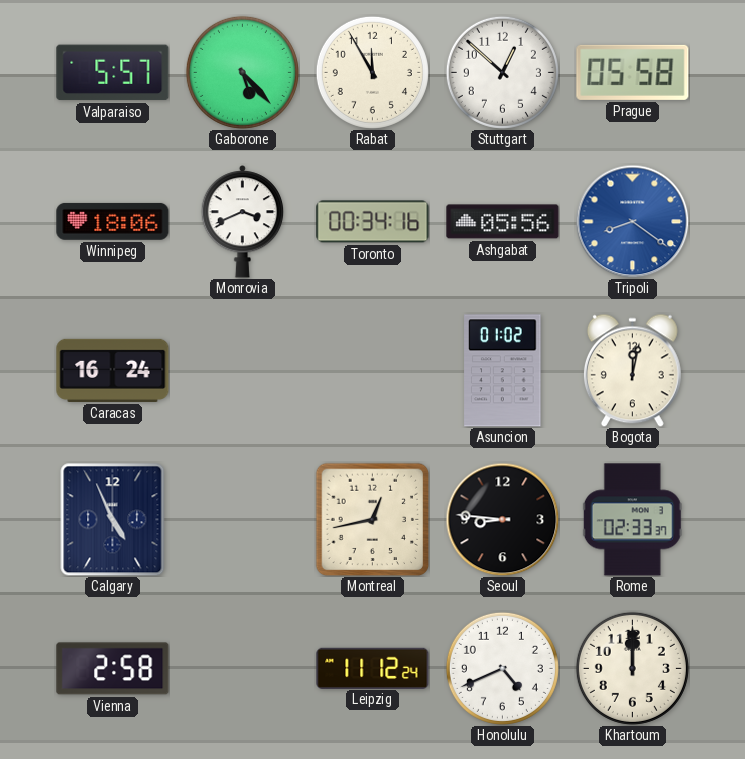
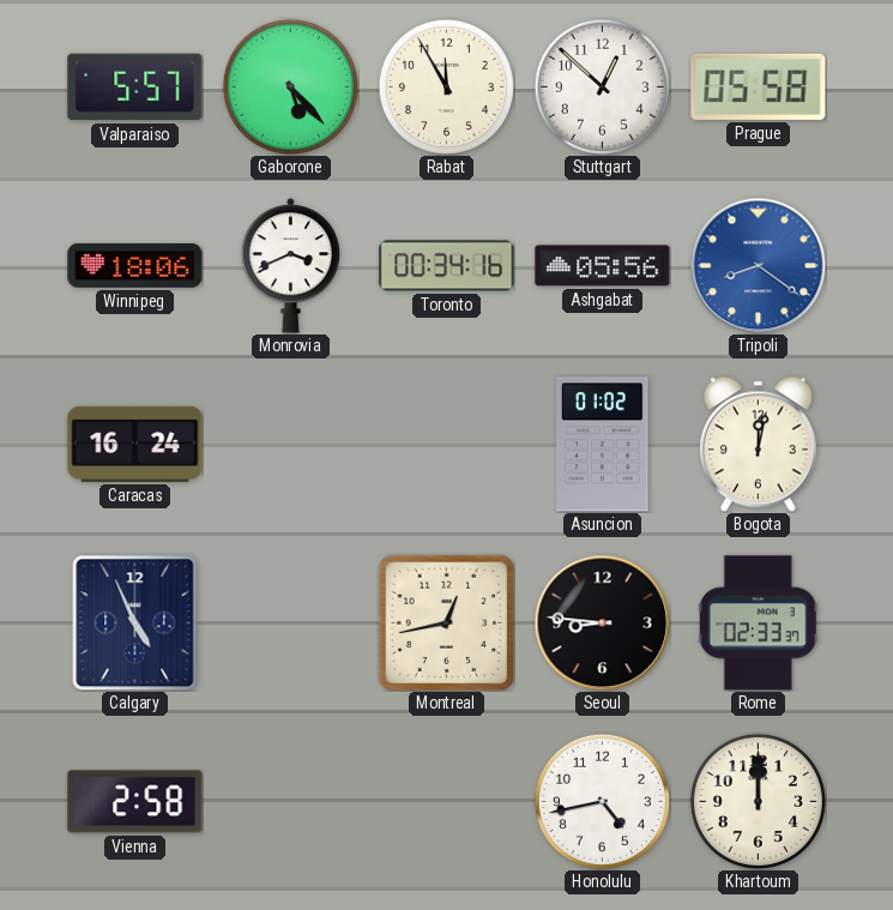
Leipzig: 11:12 -> none
Honolulu: 4:41 -> 4:43
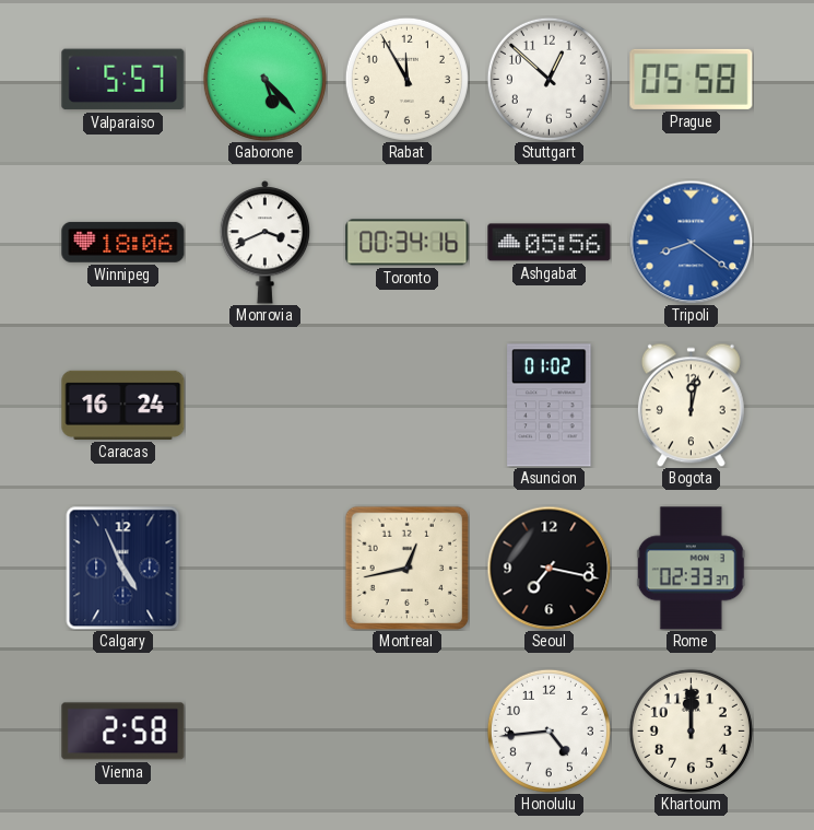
Seoul: 8:46 -> 7:17
Honolulu: 4:43 -> 4:44
